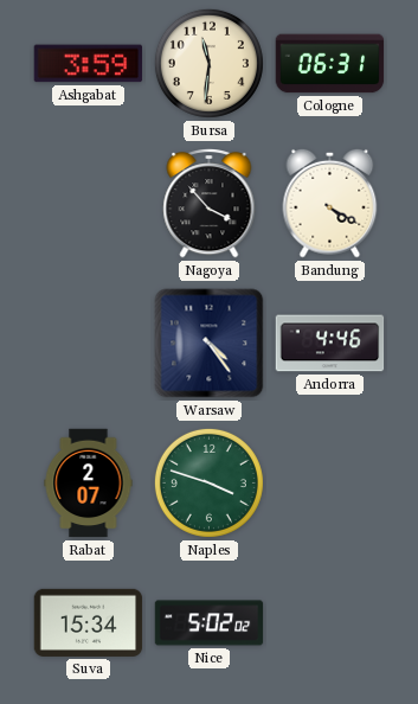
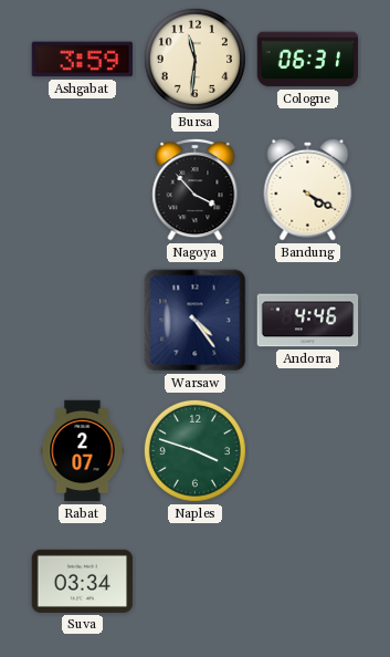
Suva: 15:34 -> 03:34
Nice: 5:02 -> none
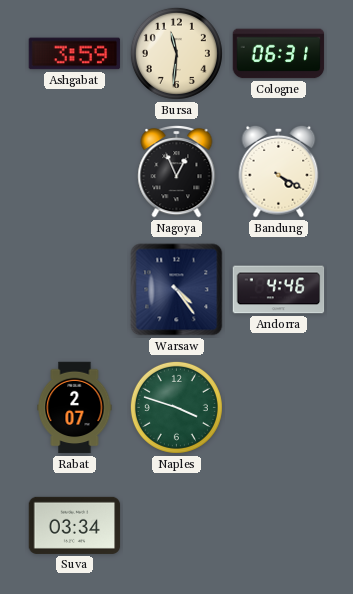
Nagoya: 3:53 -> 12:56
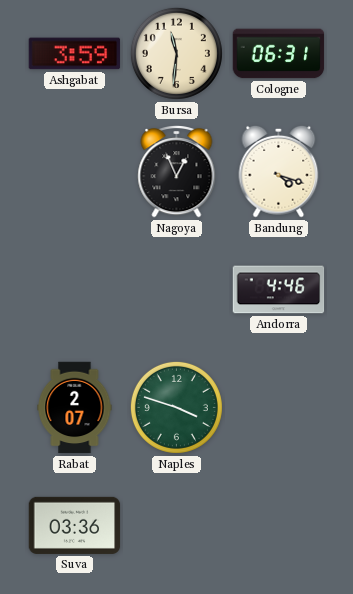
Bandung: 4:20 -> 4:18
Warsaw: 4:24 -> none
Suva: 03:34 -> 03:36
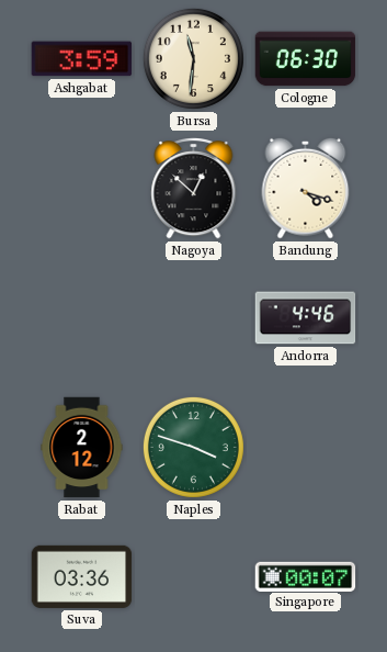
Cologne: 06:31 -> 06:30
Nagoya: 12:56 -> 12:52
Rabat: 2:07 -> 2:12
Singapore: none -> 00:07
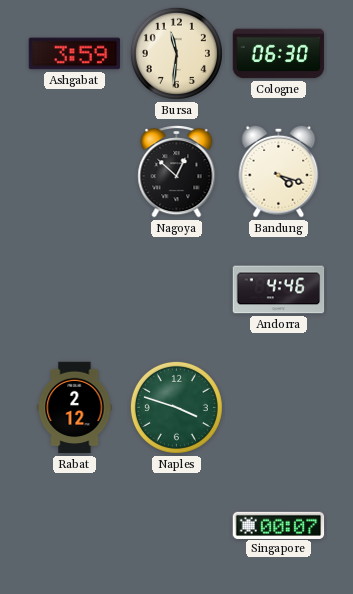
Suva: 03:36 -> none
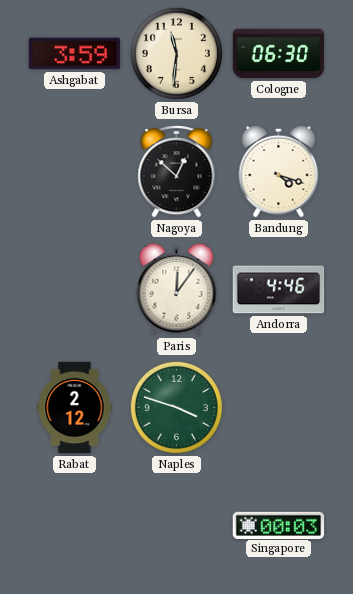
Paris: none -> 12:06
Singapore: 00:07 -> 00:03
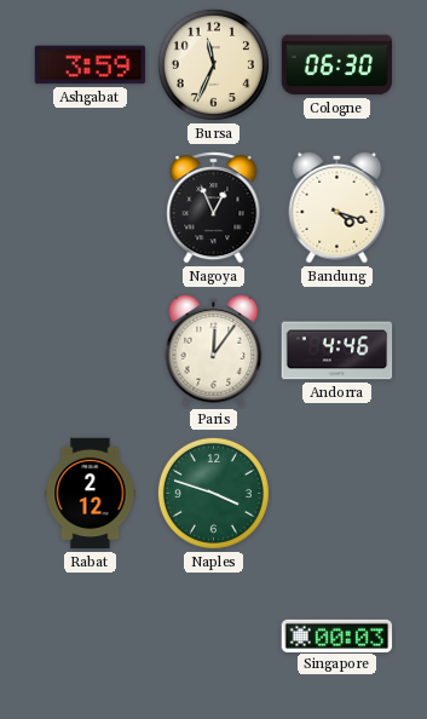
Bursa: 11:31 -> 11:34
Nagoya: 12:52 -> 12:56
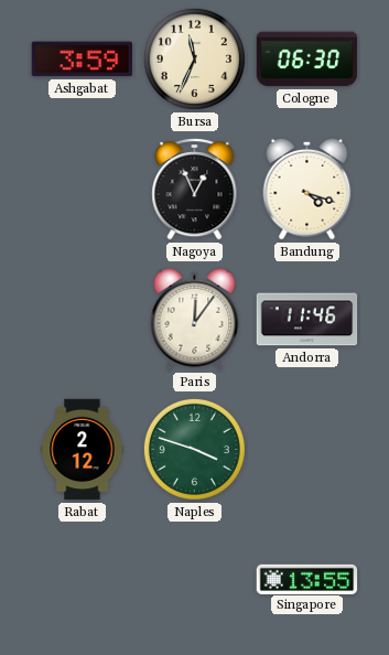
Andorra: 4:46 -> 11:46
Singapore: 00:03 -> 13:55
